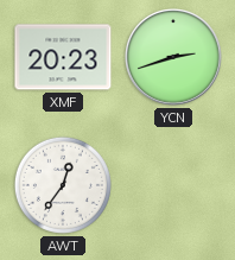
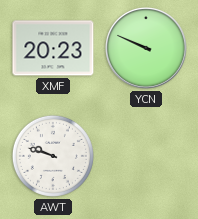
YCN: 2:42 -> 9:49
AWT: 12:36 -> 9:48
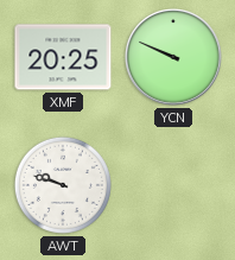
XMF: 20:23 -> 20:25
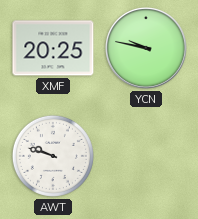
YCN: 9:49 -> 9:47
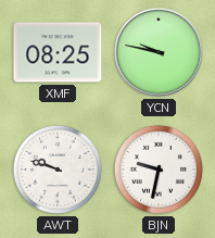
XMF: 20:25 -> 08:25
BJN: none -> 9:32
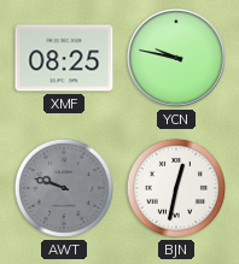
AWT dial: white -> grey
BJN: 9:32 -> 12:32
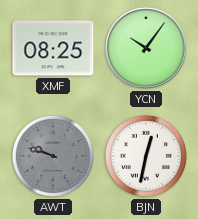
YCN: 9:47 -> 10:06
